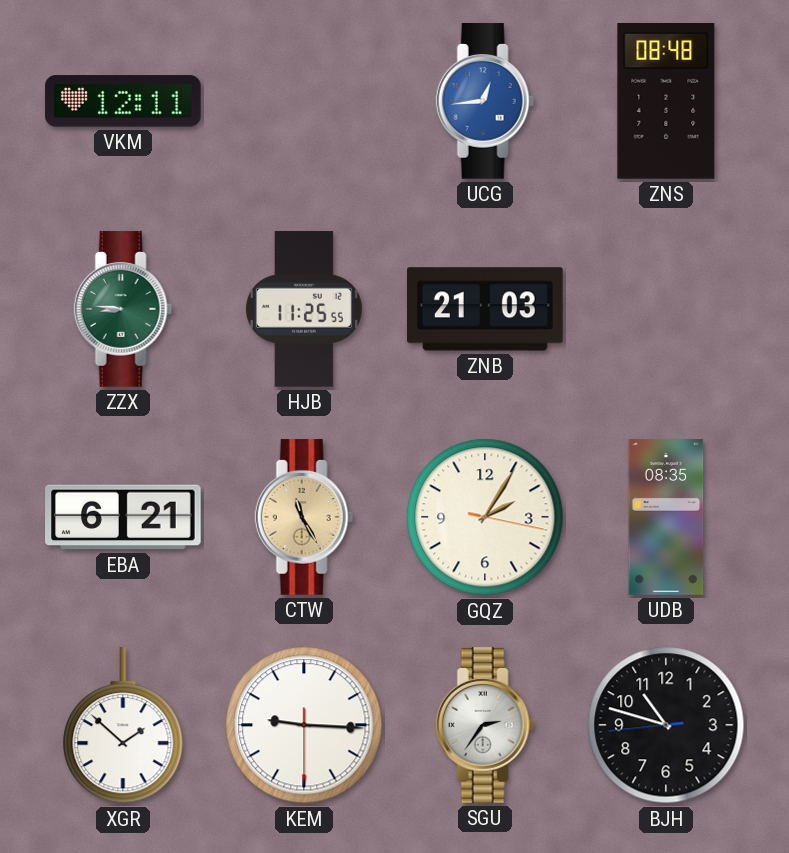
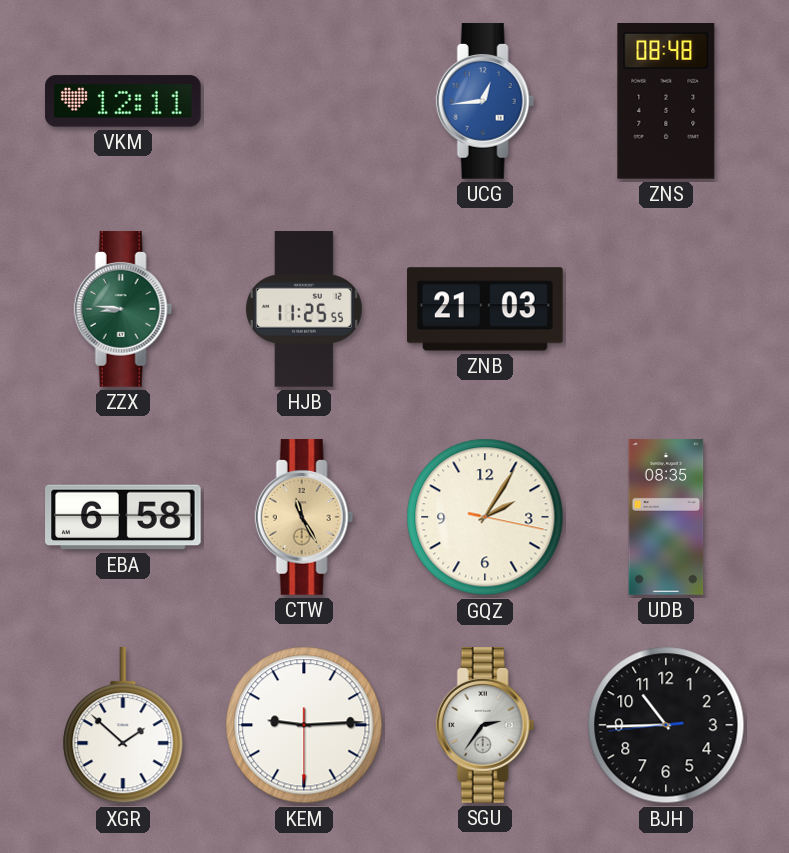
EBA: 6:21 -> 6:58
KEM: 9:15 -> 9:14
BJH: 10:47 -> 10:44
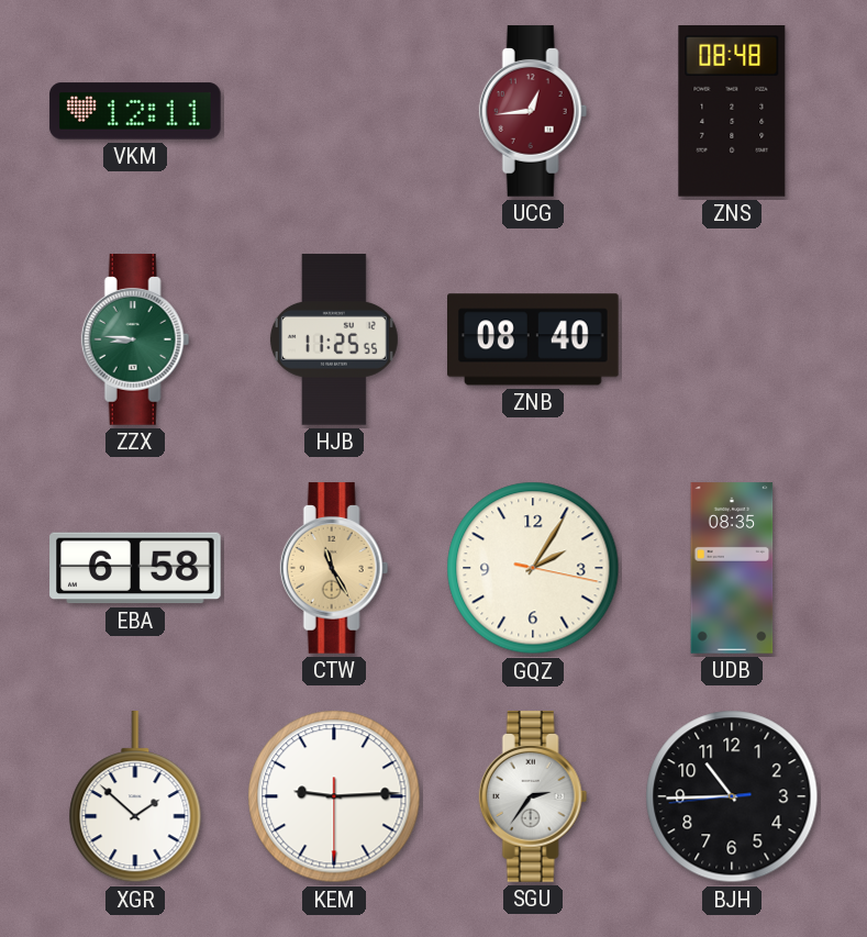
UCG dial: blue -> burgundy
ZNB: 21:03 -> 08:40
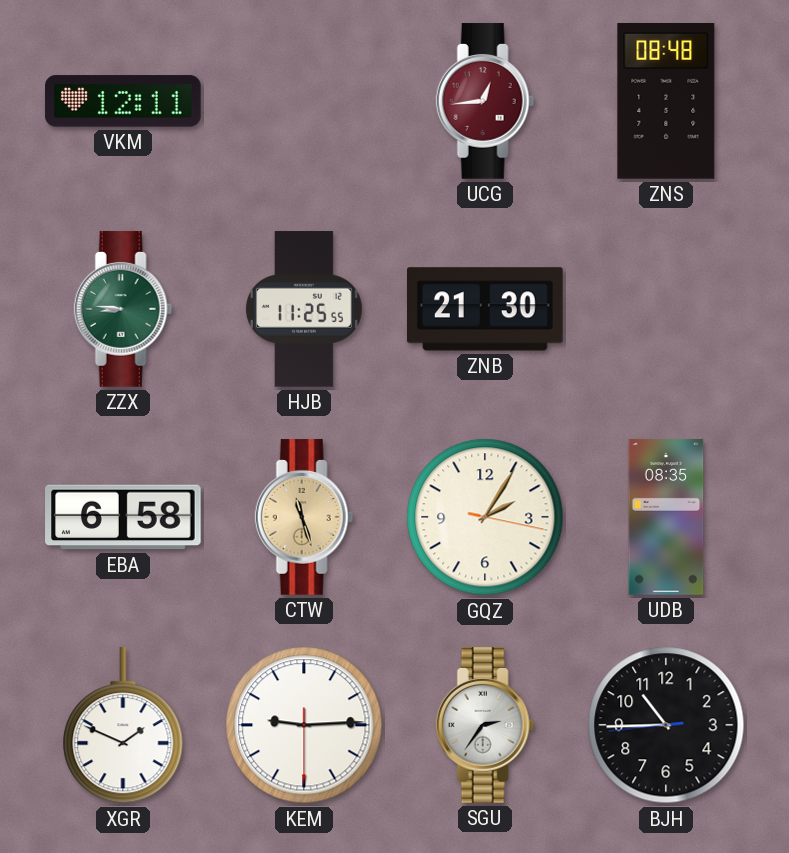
ZNB: 08:40 -> 21:30
CTW: 11:25 -> 11:27
XGR: 1:52 -> 1:49
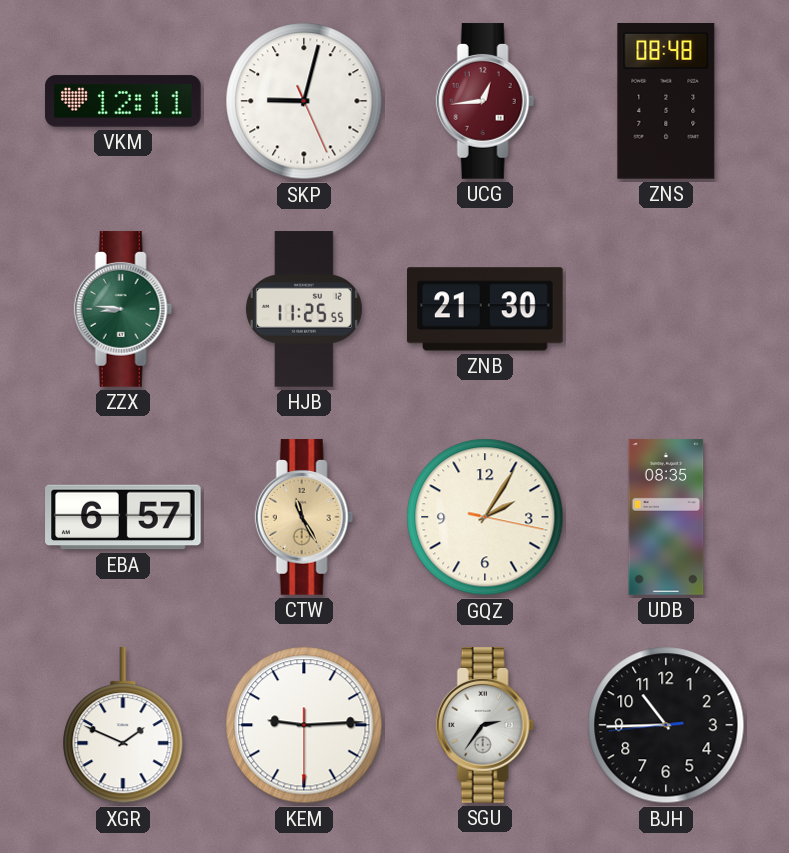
SKP: none -> 9:02
EBA: 6:58 -> 6:57
CTW: 11:27 -> 11:25
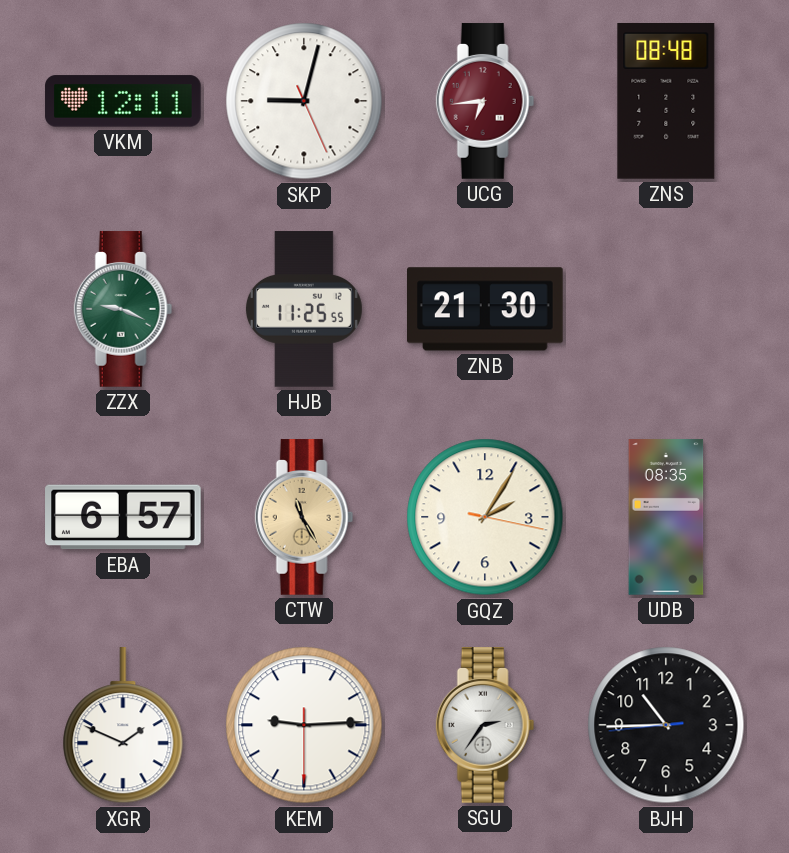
UCG: 12:44 -> 6:44
ZZX: 8:46 -> 9:19
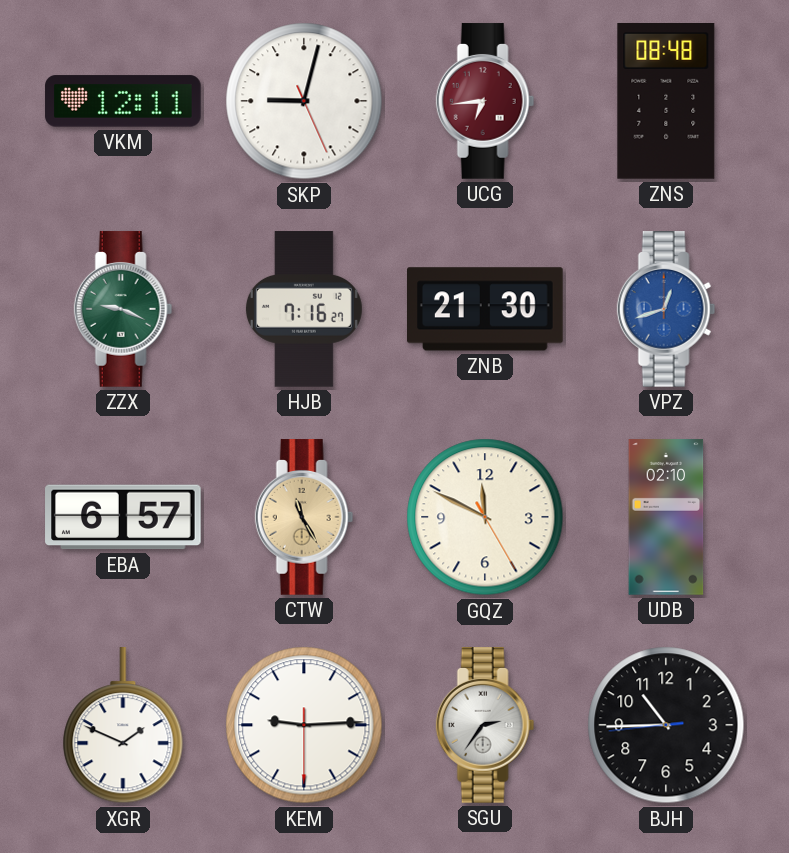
HJB: 11:25 -> 7:16
VPZ: none -> 12:42
GQZ: 2:05 -> 11:49
UDB: 08:35 -> 02:10
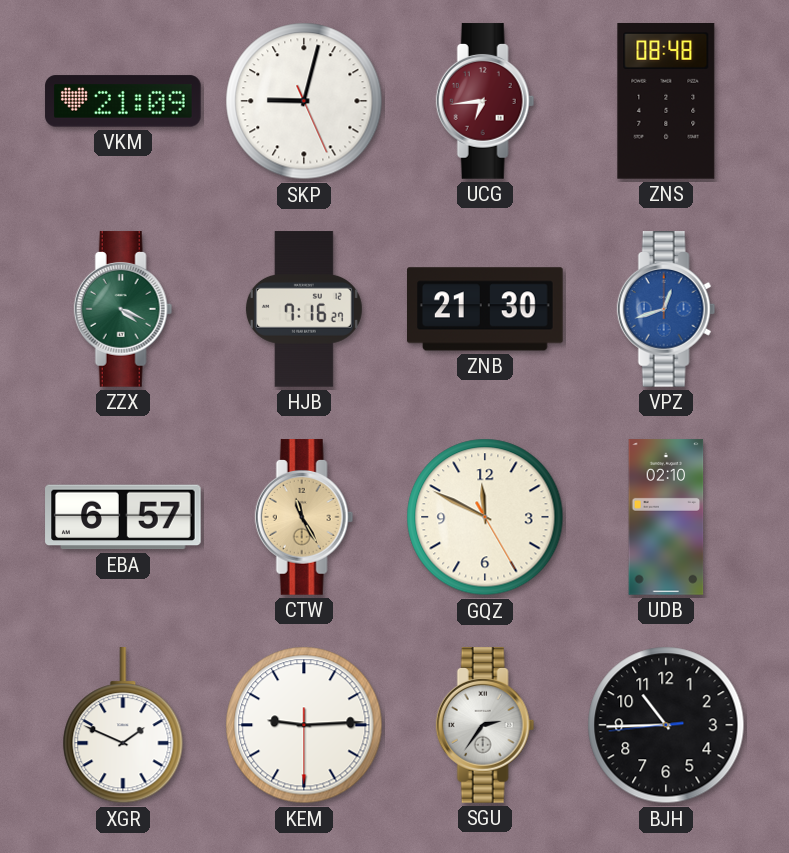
VKM: 12:11 -> 21:09
ZZX: 9:19 -> 4:19
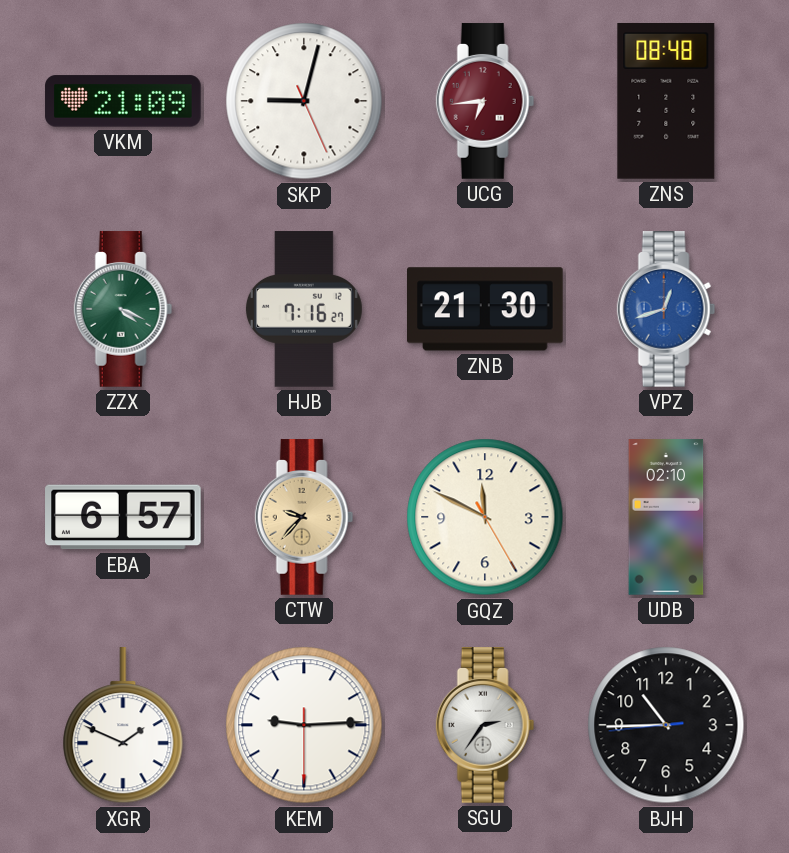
CTW: 11:25 -> 9:37
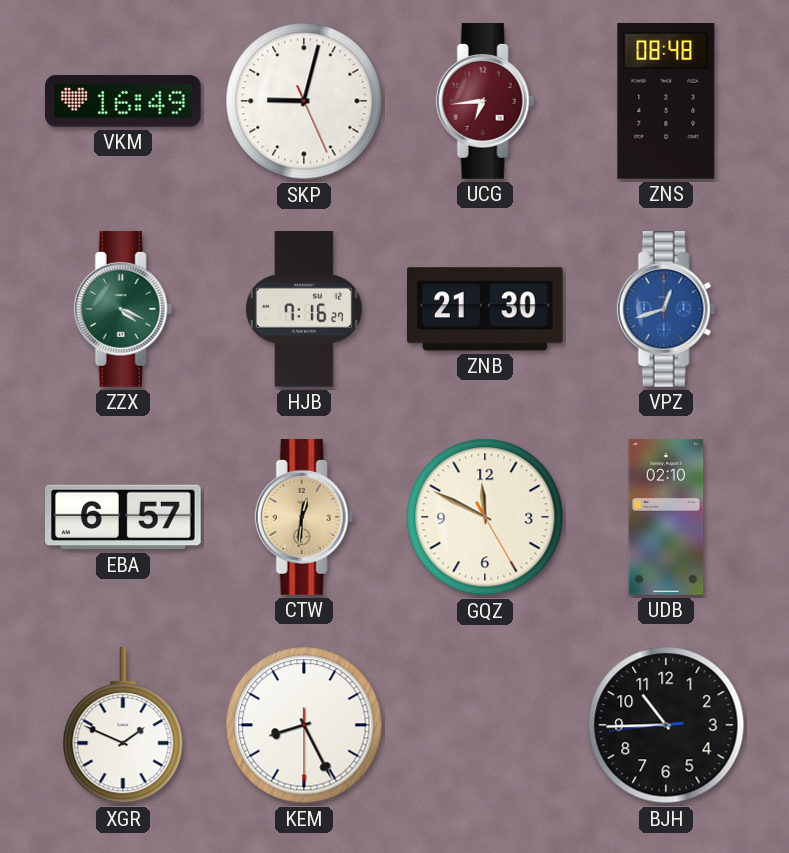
VKM: 21:09 -> 16:49
CTW: 9:37 -> 12:31
KEM: 9:14 -> 8:25
SGU: 2:36 -> none
